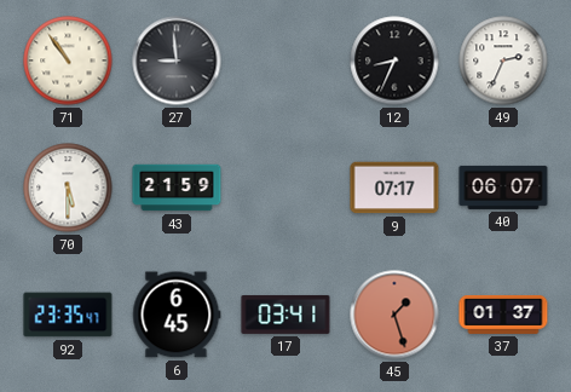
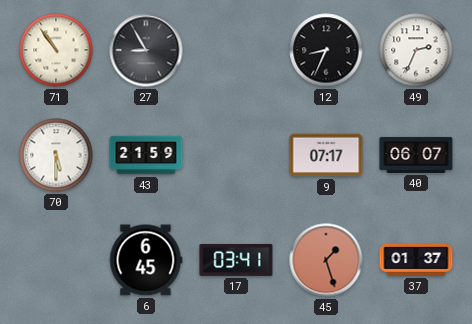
27: 8:59 -> 8:55
92: 23:35 -> none
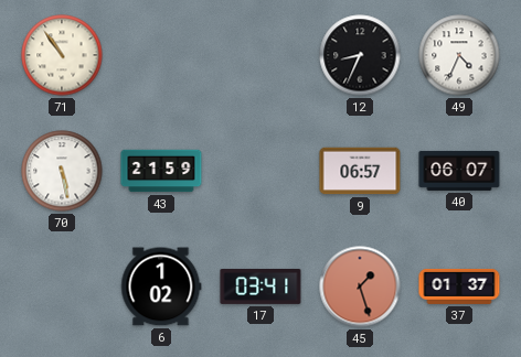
27: 8:55 -> none
49: 2:34 -> 4:34
70: 5:30 -> 5:28
9: 07:17 -> 06:57
6: 6:45 -> 1:02
